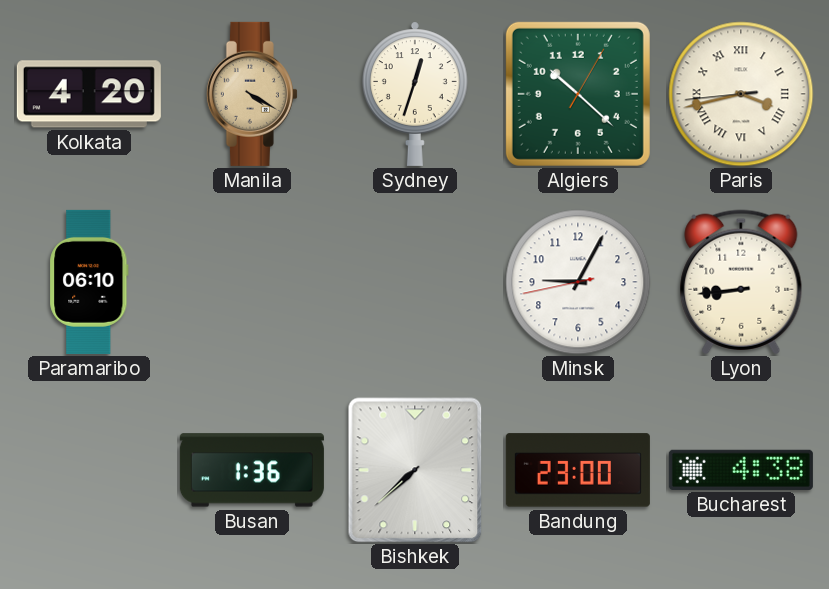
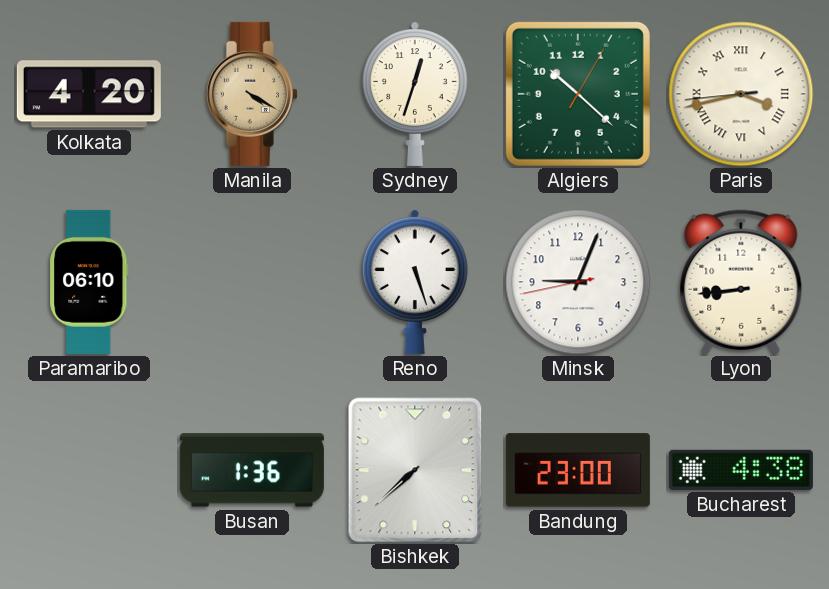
Reno: none -> 5:27
Minsk: 9:04 -> 9:03
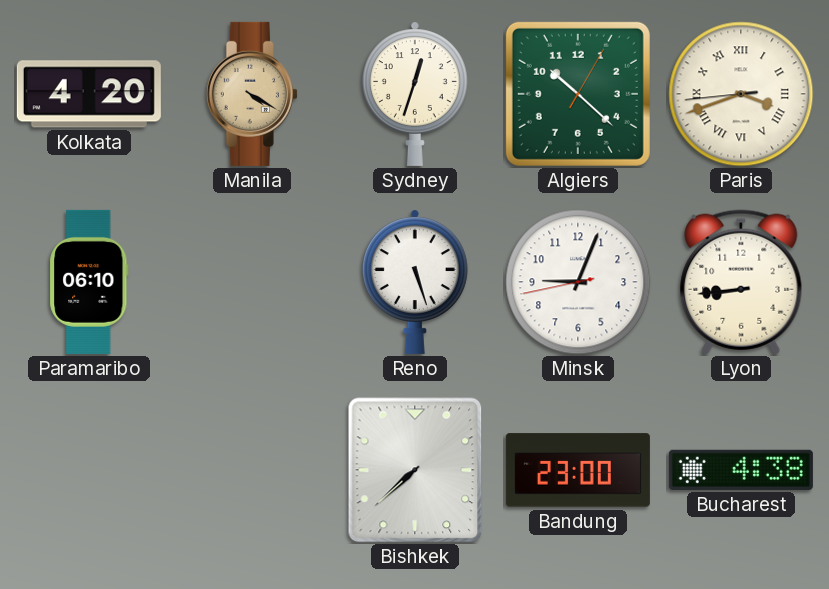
Paris: 3:42 -> 3:41
Busan: 1:36 -> none
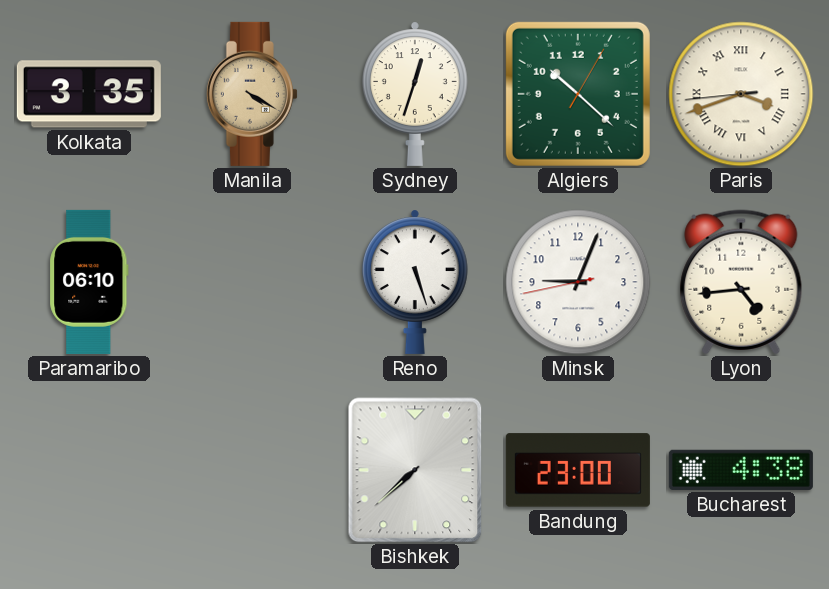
Kolkata: 4:20 -> 3:35
Lyon: 8:44 -> 4:44
